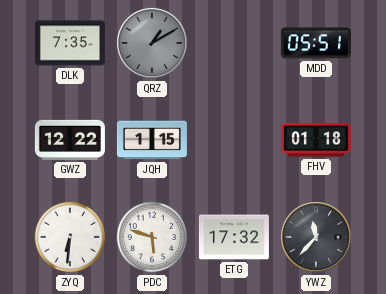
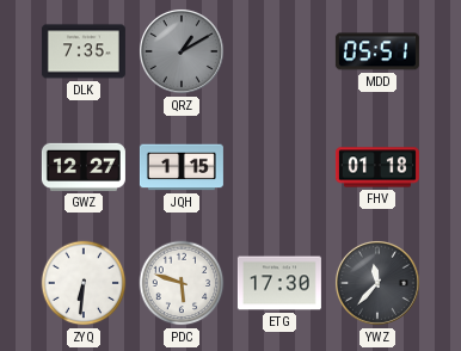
GWZ: 12:22 -> 12:27
ETG: 17:32 -> 17:30
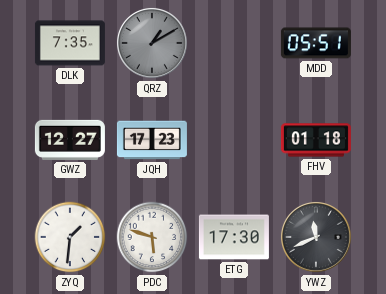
JQH: 1:15 -> 17:23
ZYQ: 6:31 -> 1:31
YWZ: 11:37 -> 11:41
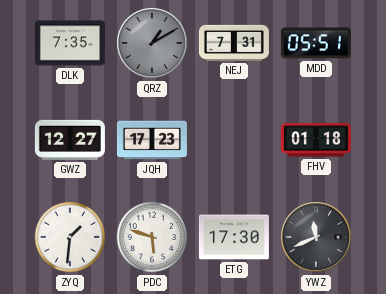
NEJ: none -> 7:31
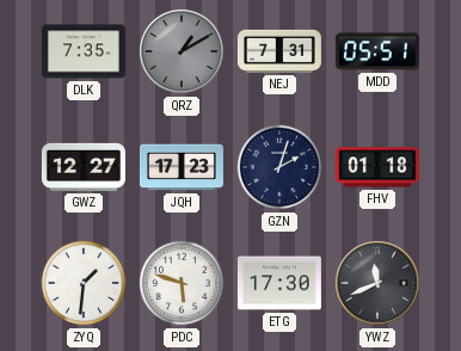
GZN: none -> 2:03
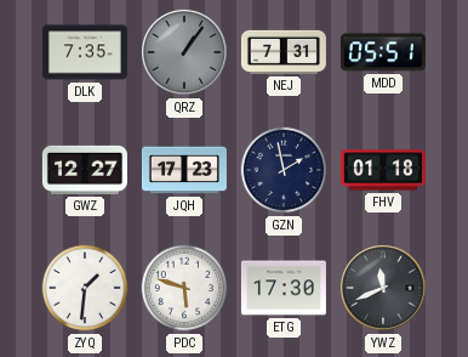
QRZ: 1:10 -> 1:06
GZN: 2:03 -> 1:58
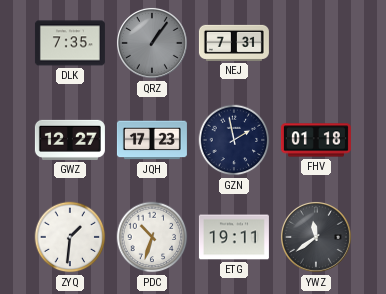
MDD: 05:51 -> none
PDC: 5:48 -> 10:33
ETG: 17:30 -> 19:11
YWZ: 11:41 -> 11:39
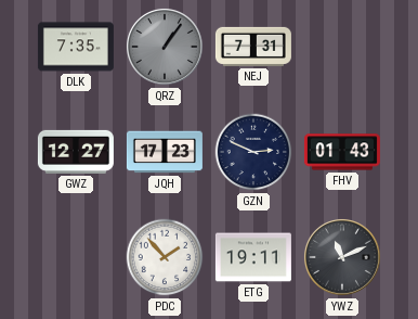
GZN: 1:58 -> 2:49
FHV: 01:18 -> 01:43
ZYQ: 1:31 -> none
PDC: 10:33 -> 1:53
YWZ: 11:39 -> 11:11
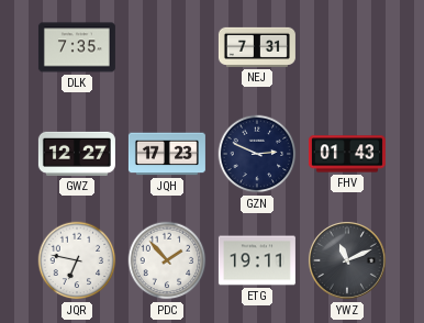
QRZ: 1:06 -> none
JQR: none -> 6:47
